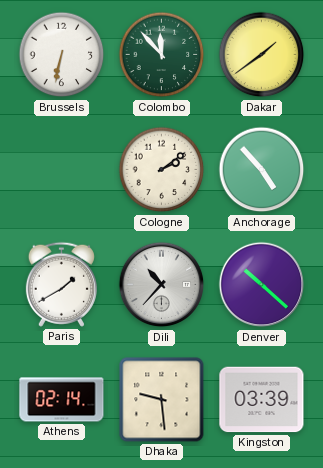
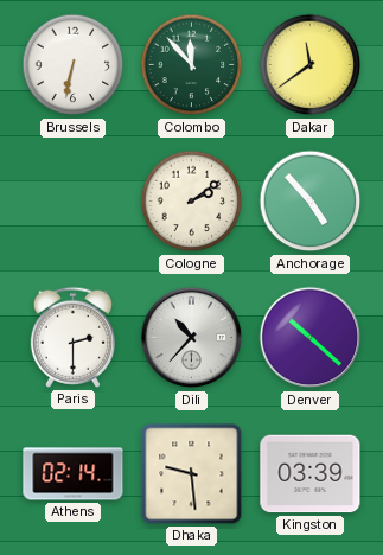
Dakar: 1:39 -> 11:39
Paris: 1:40 -> 2:30
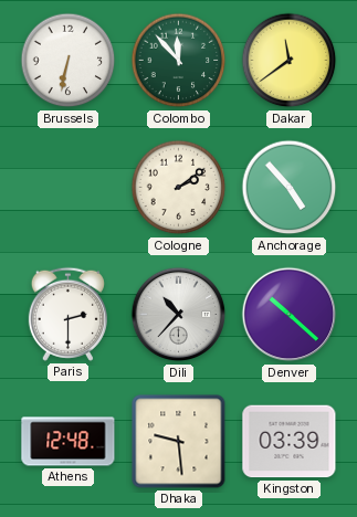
Athens: 02:14 -> 12:48
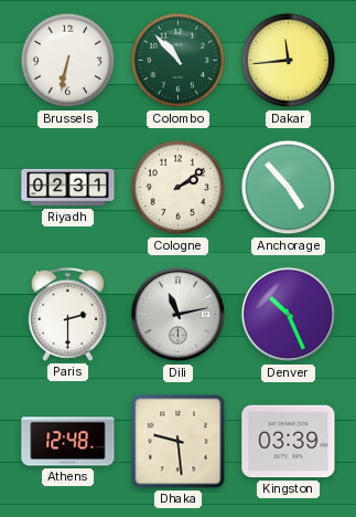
Colombo: 11:53 -> 10:53
Dakar: 11:39 -> 11:44
Riyadh: none -> 02:31
Dili: 10:37 -> 11:13
Denver: 10:22 -> 10:26
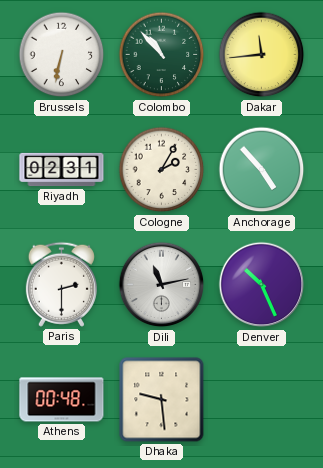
Cologne: 2:09 -> 2:05
Athens: 12:48 -> 00:48
Kingston: 03:39 -> none
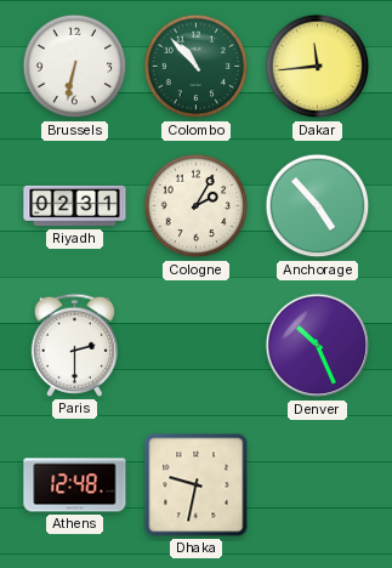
Dili: 11:13 -> none
Athens: 00:48 -> 12:48
Dhaka: 9:29 -> 9:32
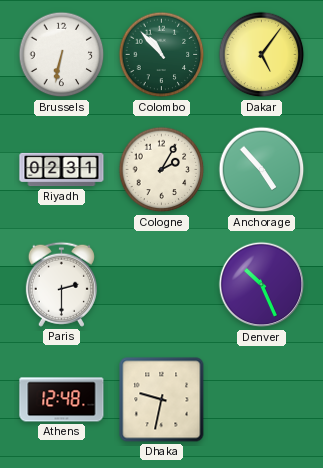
Dakar: 11:44 -> 5:06
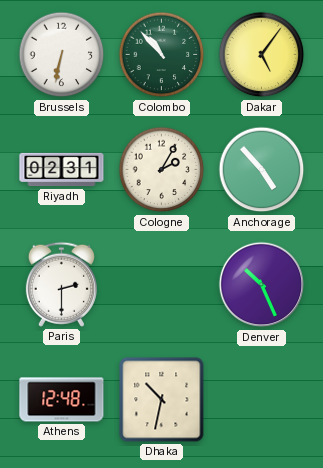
Dhaka: 9:32 -> 10:32
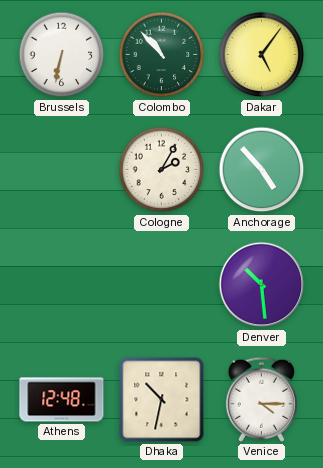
Riyadh: 02:31 -> none
Paris: 2:30 -> none
Denver: 10:26 -> 10:29
Venice: none -> 4:15
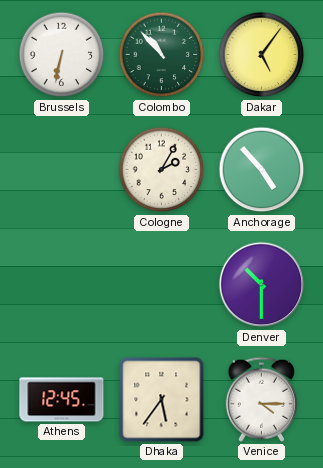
Denver: 10:29 -> 10:30
Athens: 12:48 -> 12:45
Dhaka: 10:32 -> 5:36
